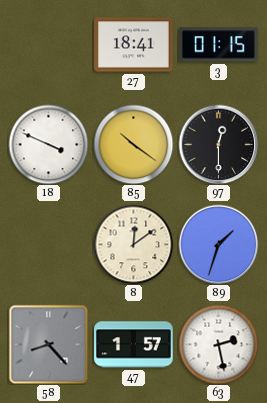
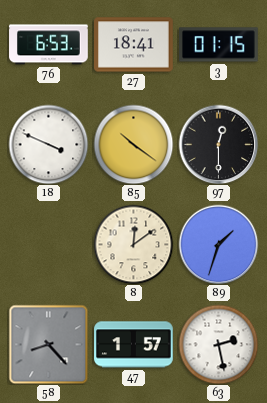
76: none -> 6:53
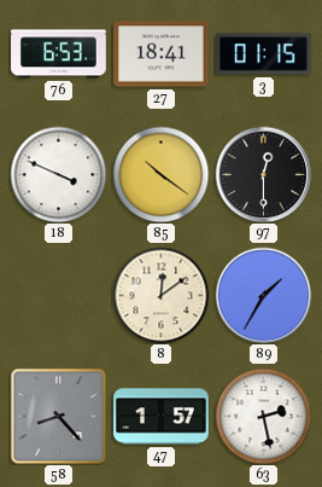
89: 1:33 -> 1:35
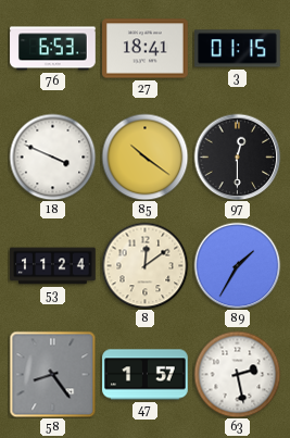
53: none -> 11:24
58: 8:23 -> 8:24
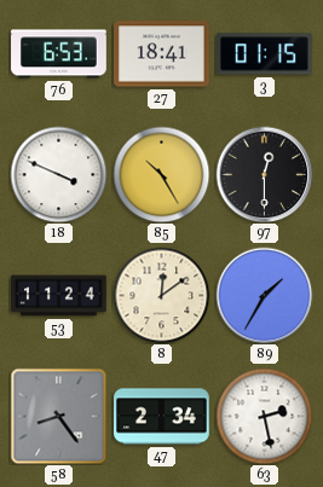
85: 10:21 -> 10:25
47: 1:57 -> 2:34
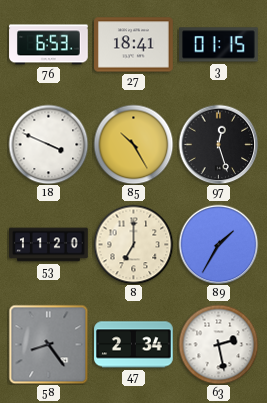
97: 12:30 -> 12:27
53: 11:24 -> 11:20
8: 12:09 -> 7:00
